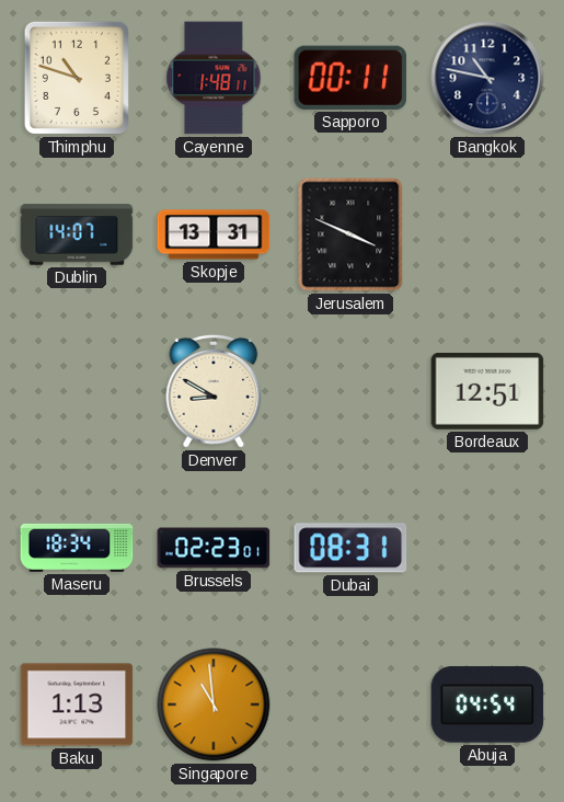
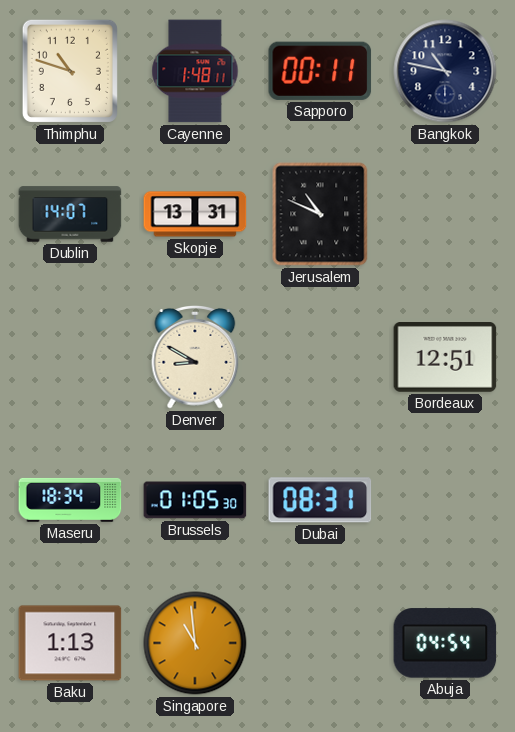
Jerusalem: 3:49 -> 10:49
Brussels: 02:23 -> 01:05
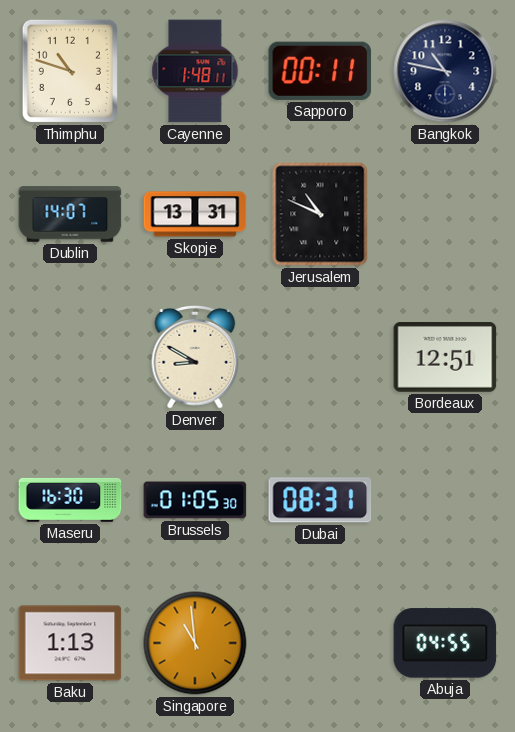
Maseru: 18:34 -> 16:30
Abuja: 04:54 -> 04:55
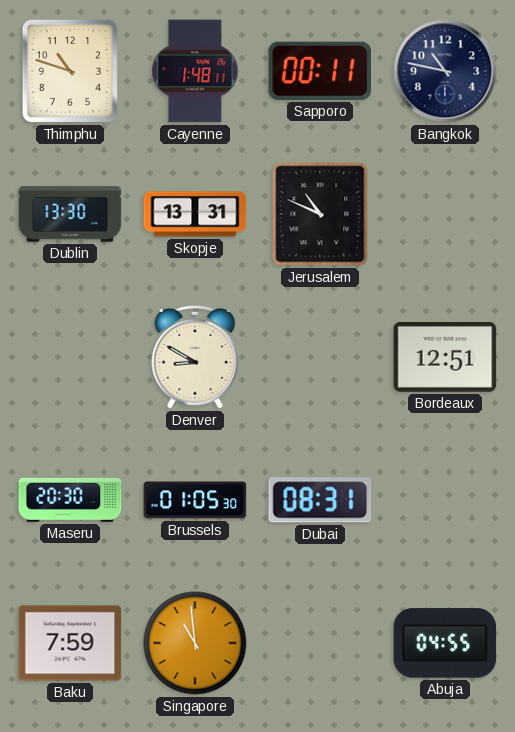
Dublin: 14:07 -> 13:30
Maseru: 16:30 -> 20:30
Baku: 1:13 -> 7:59
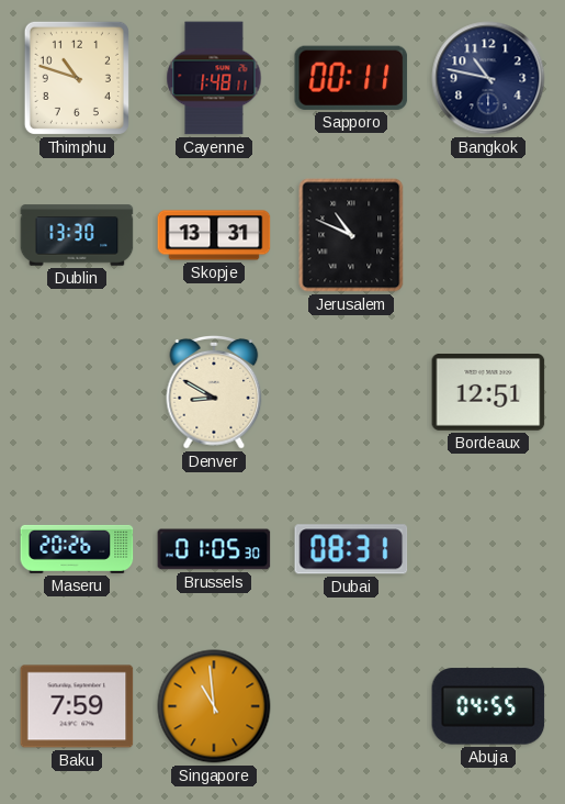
Maseru: 20:30 -> 20:26
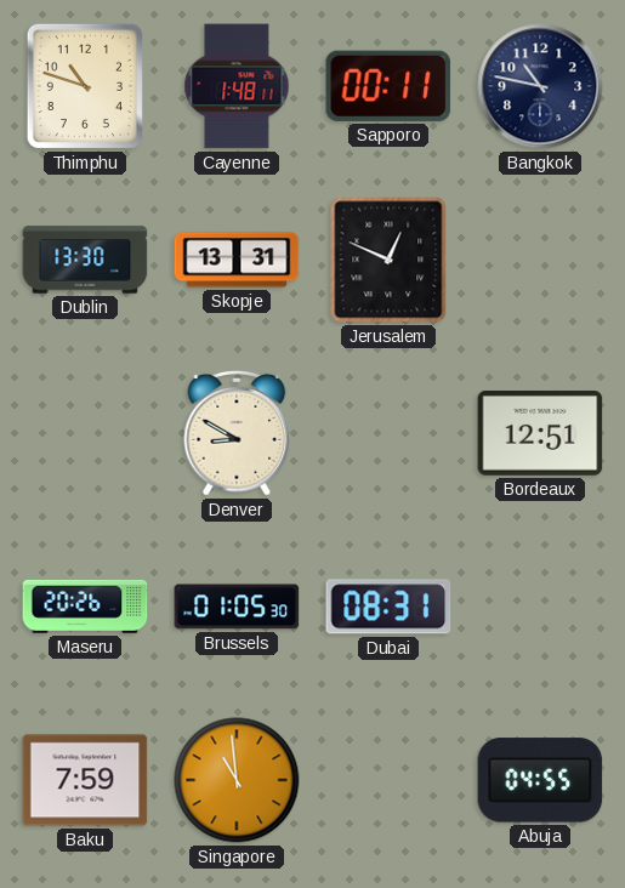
Jerusalem: 10:49 -> 12:49
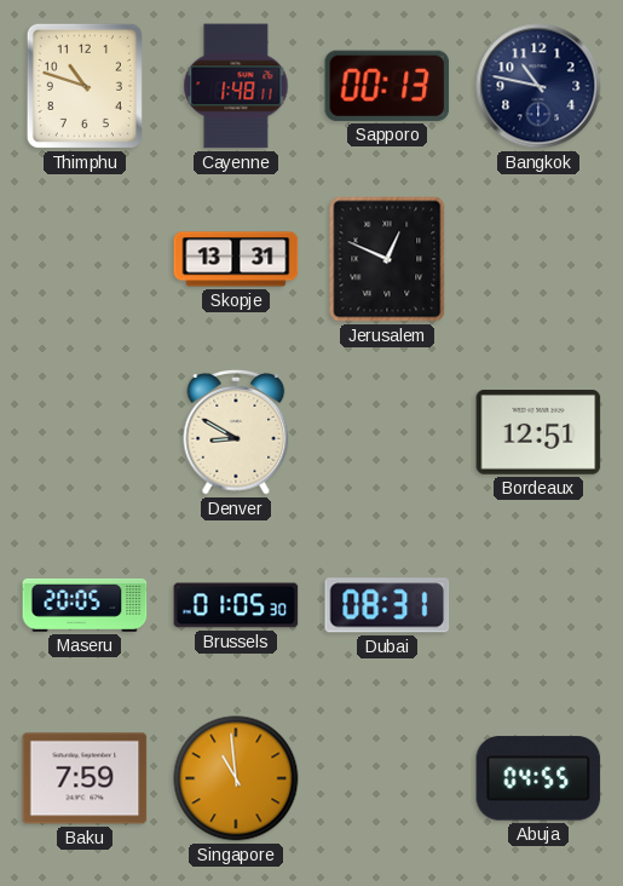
Sapporo: 00:11 -> 00:13
Dublin: 13:30 -> none
Maseru: 20:26 -> 20:05
